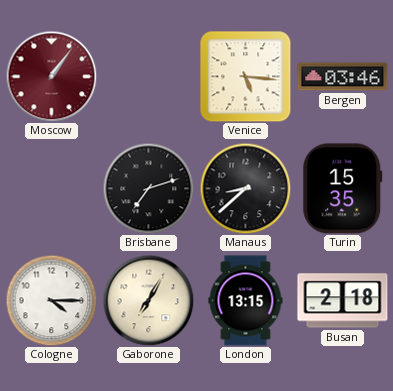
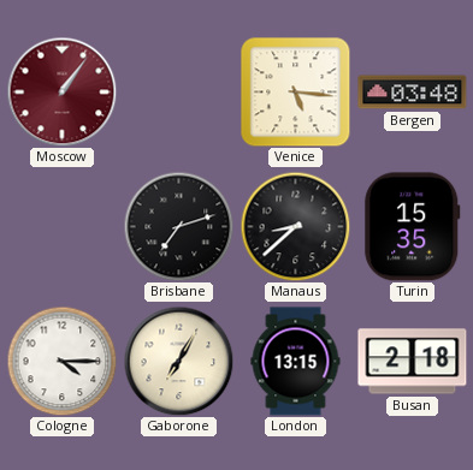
Bergen: 03:46 -> 03:48
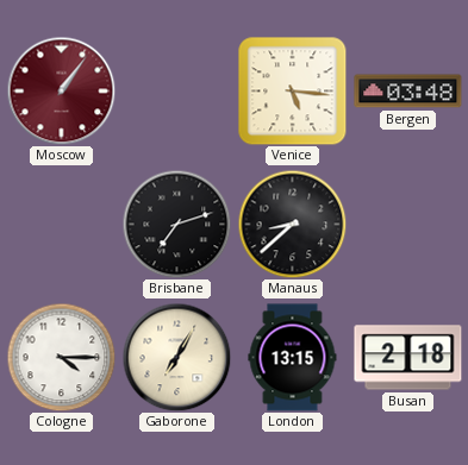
Turin: 15:35 -> none
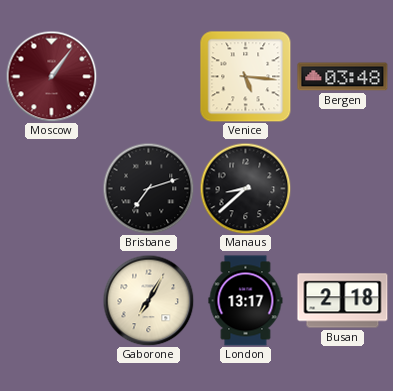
Cologne: 4:15 -> none
London: 13:15 -> 13:17
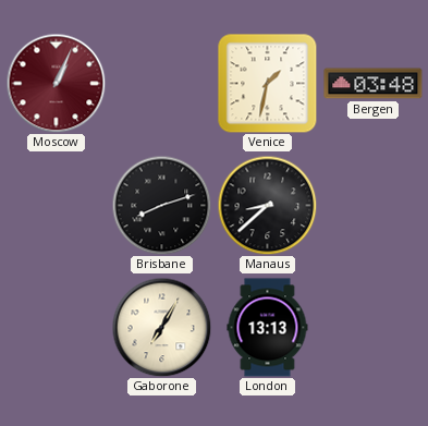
Moscow: 1:06 -> 1:04
Venice: 5:16 -> 1:32
Brisbane: 7:12 -> 8:12
London: 13:17 -> 13:13
Busan: 2:18 -> none
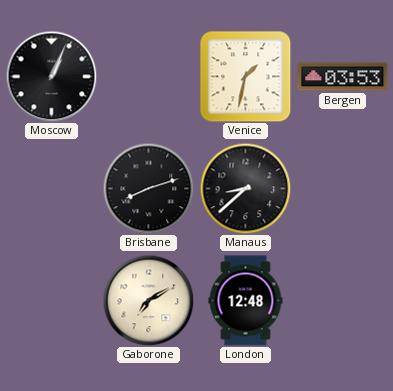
Moscow dial: burgundy -> black
Bergen: 03:48 -> 03:53
Gaborone: 7:05 -> 7:10
London: 13:13 -> 12:48
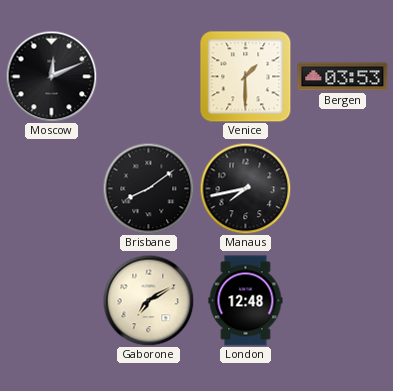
Moscow: 1:04 -> 12:11
Venice: 1:32 -> 1:30
Brisbane: 8:12 -> 8:09
Manaus: 8:38 -> 7:43
